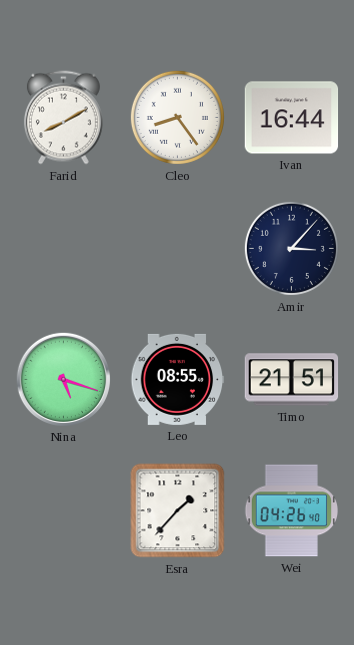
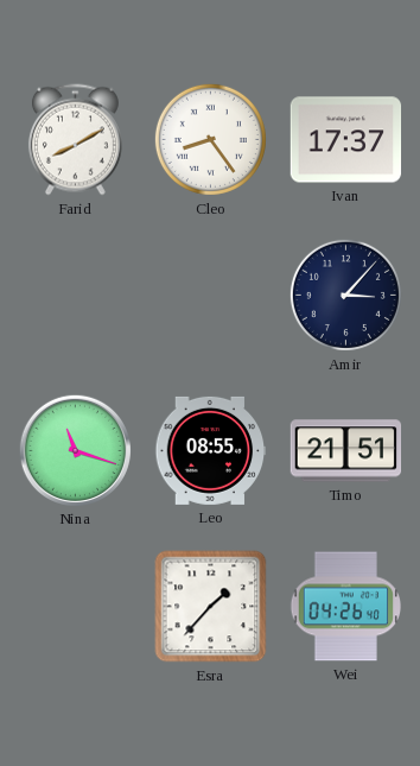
Ivan: 16:44 -> 17:37
Nina: 5:18 -> 11:18
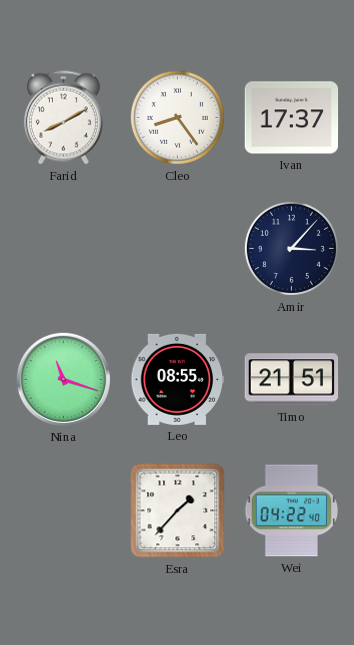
Wei: 04:26 -> 04:22
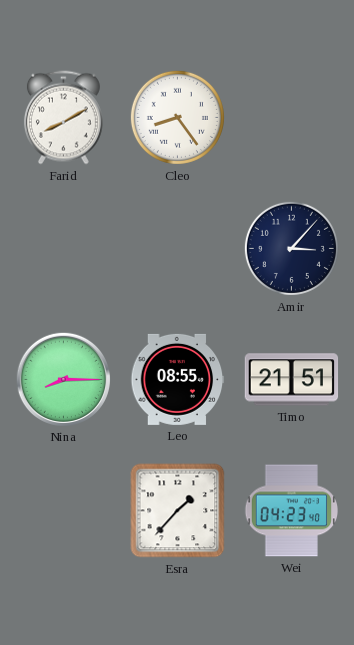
Ivan: 17:37 -> none
Nina: 11:18 -> 8:15
Wei: 04:22 -> 04:23
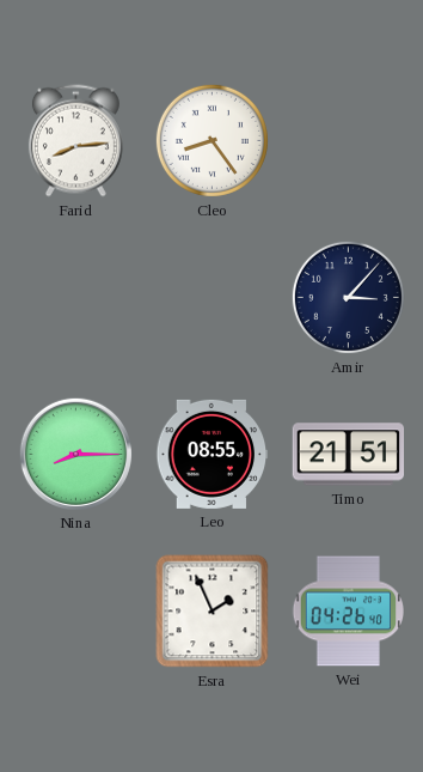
Farid: 8:10 -> 8:14
Esra: 1:37 -> 1:56
Wei: 04:23 -> 04:26
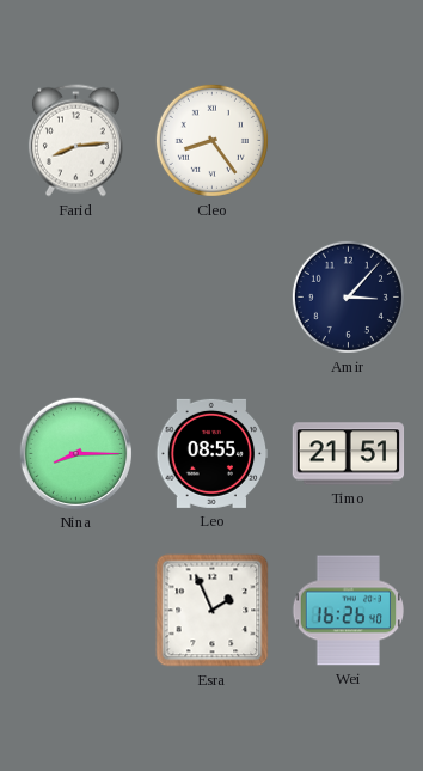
Wei: 04:26 -> 16:26
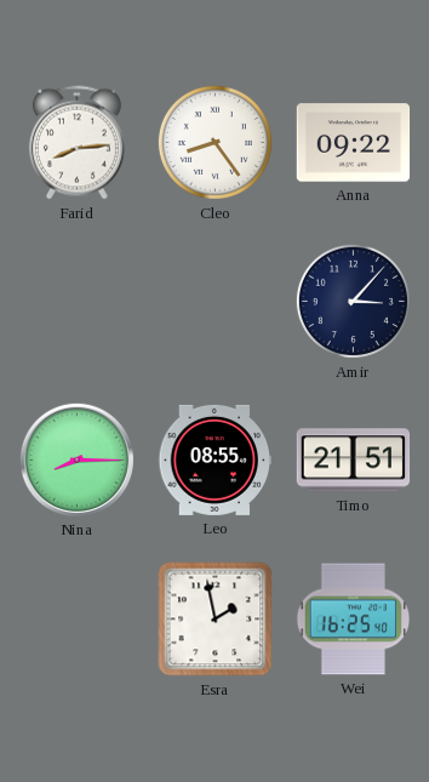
Anna: none -> 09:22
Esra: 1:56 -> 1:58
Wei: 16:26 -> 16:25
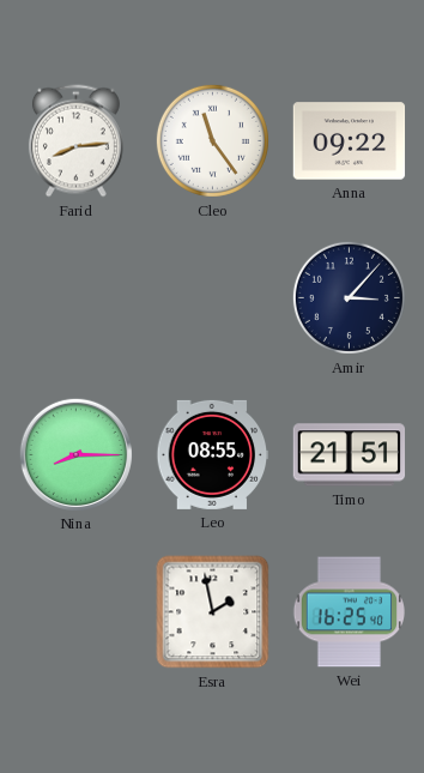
Cleo: 8:24 -> 11:24
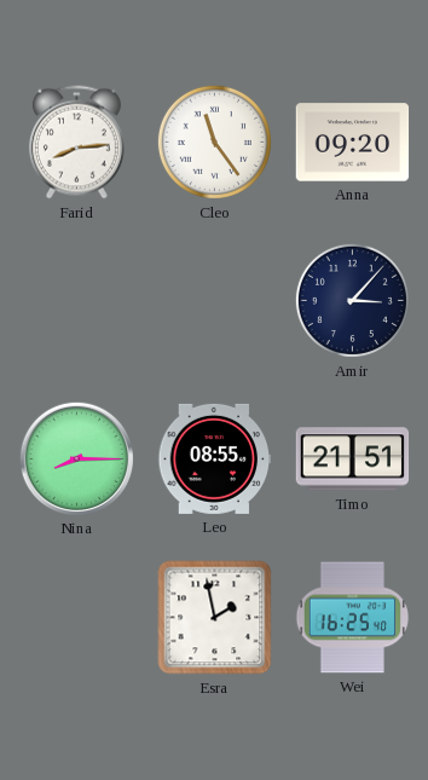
Anna: 09:22 -> 09:20
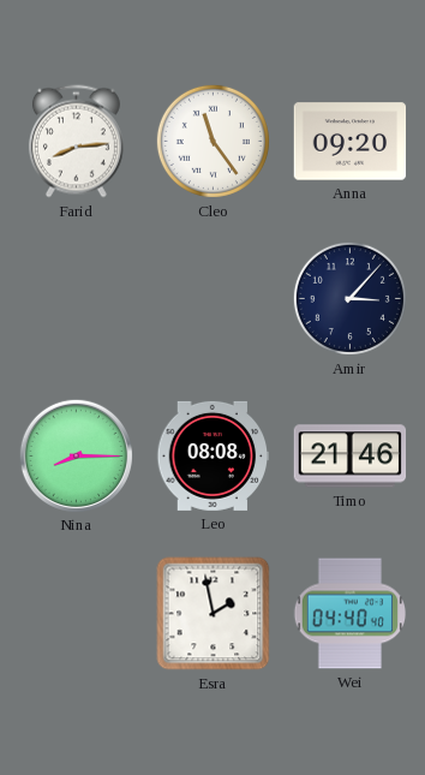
Leo: 08:55 -> 08:08
Timo: 21:51 -> 21:46
Wei: 16:25 -> 04:40
